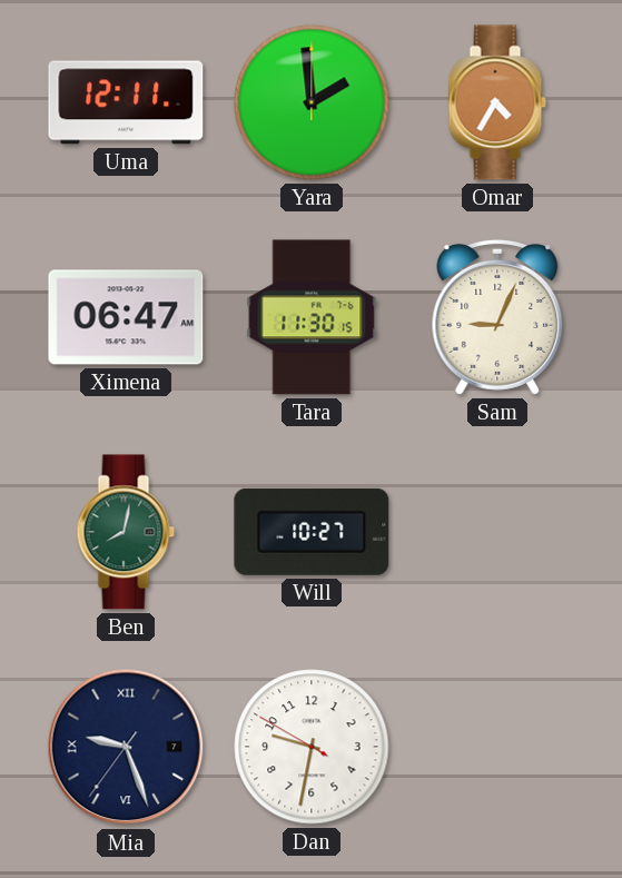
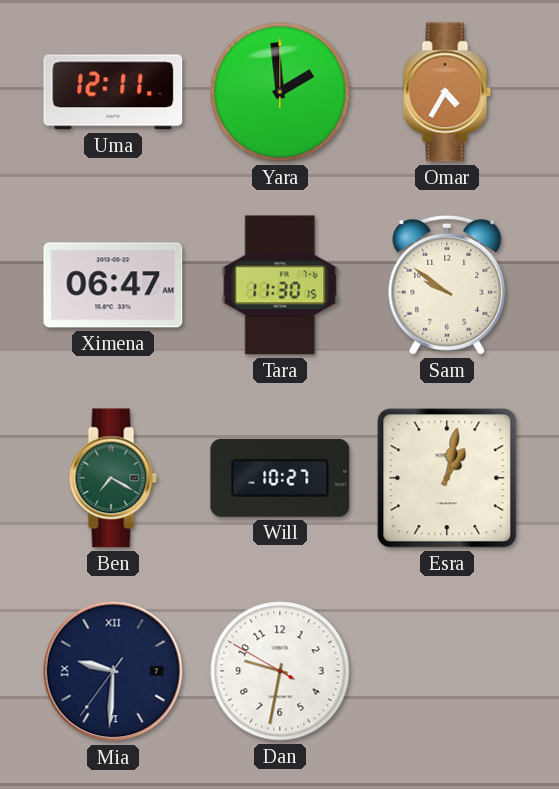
Sam: 9:04 -> 9:51
Ben: 8:02 -> 7:20
Esra: none -> 1:02
Mia: 9:26 -> 9:30
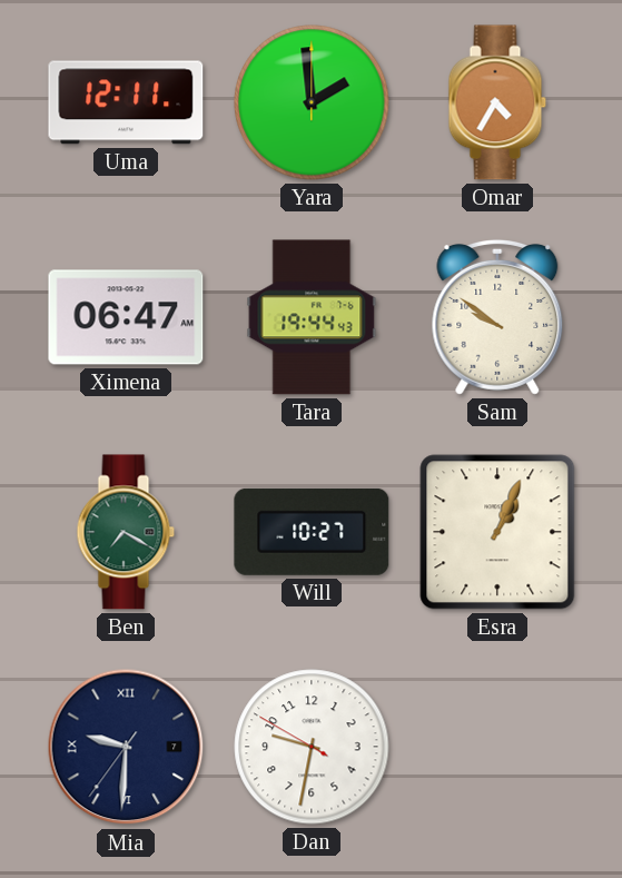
Tara: 11:30 -> 19:44
Esra: 1:02 -> 1:04
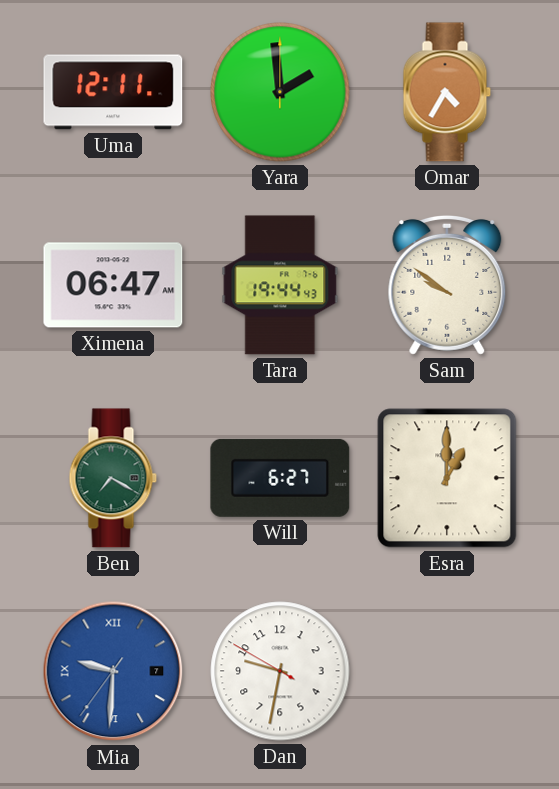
Will: 10:27 -> 6:27
Esra: 1:04 -> 1:00
Mia dial: navy -> blue
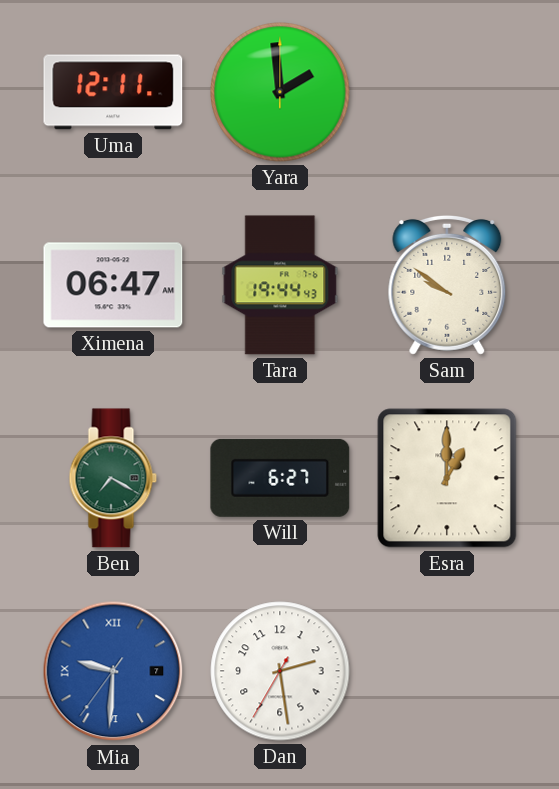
Omar: 4:35 -> none
Dan: 9:31 -> 2:28
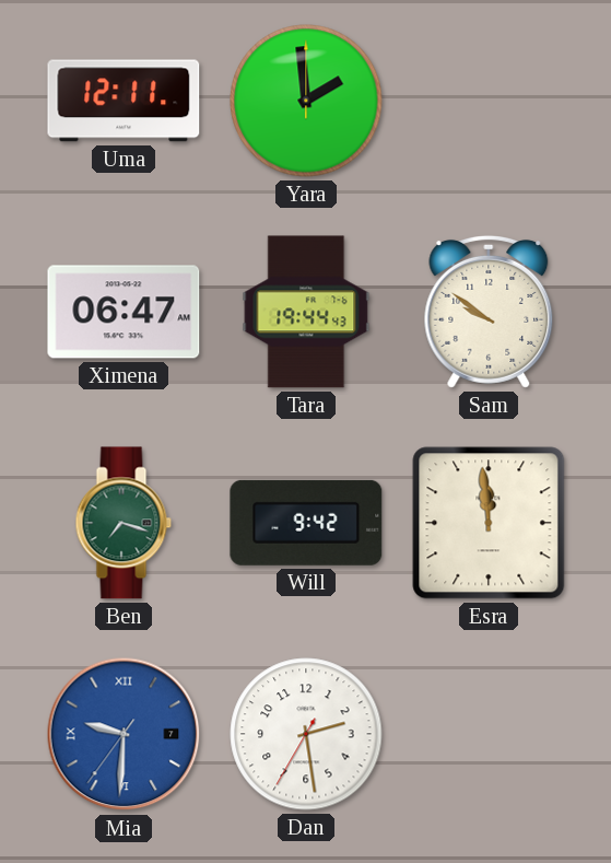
Ben: 7:20 -> 7:18
Will: 6:27 -> 9:42
Esra: 1:00 -> 11:59
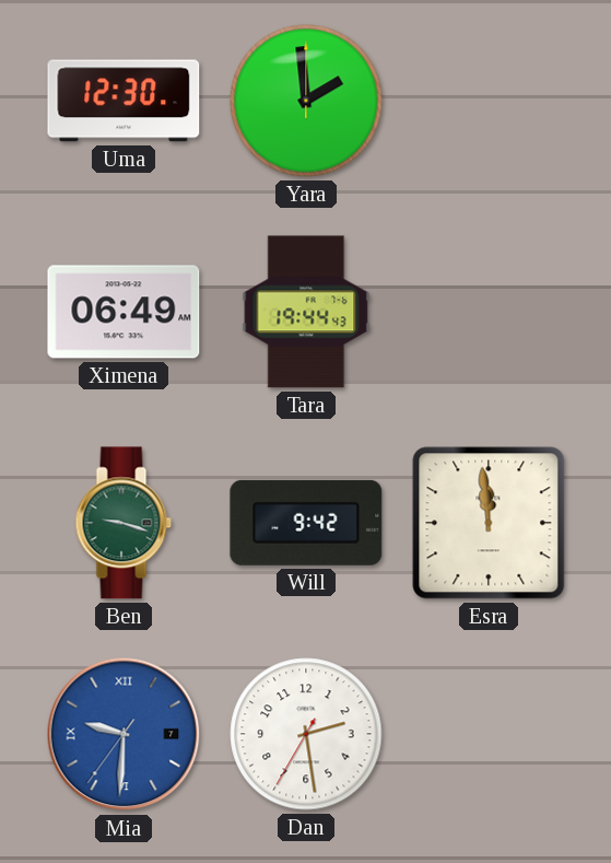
Uma: 12:11 -> 12:30
Ximena: 06:47 -> 06:49
Sam: 9:51 -> none
Ben: 7:18 -> 9:18
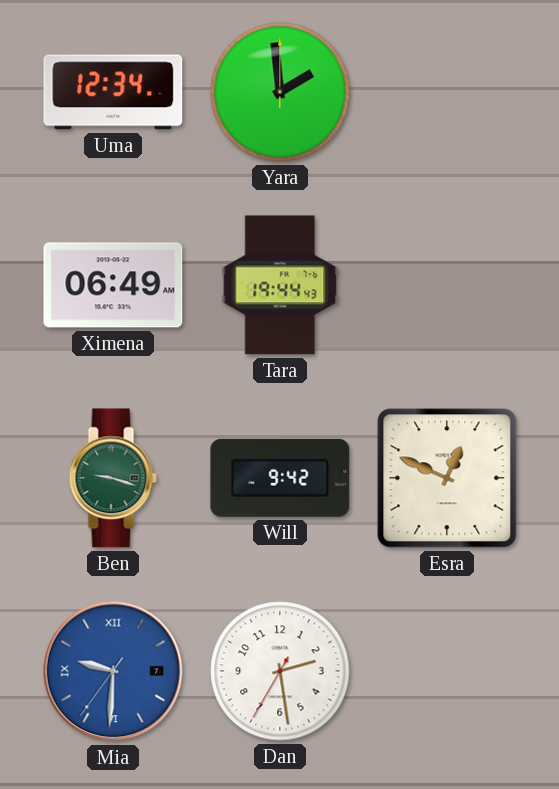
Uma: 12:30 -> 12:34
Esra: 11:59 -> 12:49
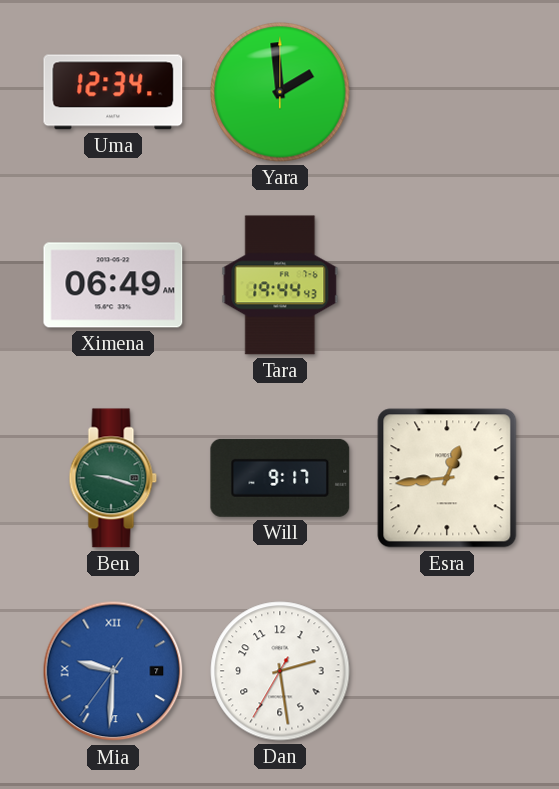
Will: 9:42 -> 9:17
Esra: 12:49 -> 12:44
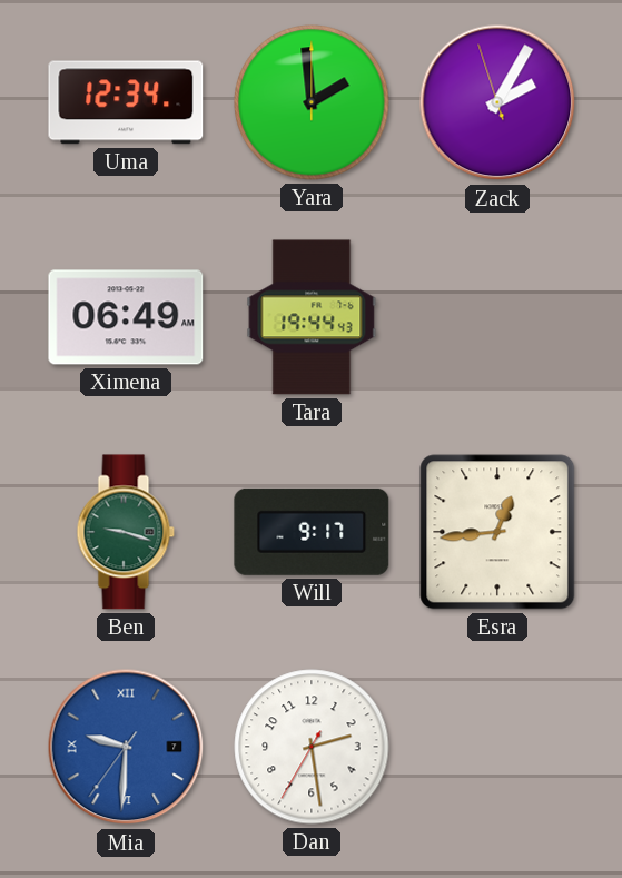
Zack: none -> 2:04
